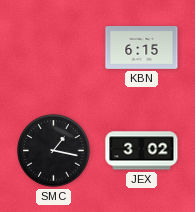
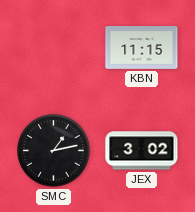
KBN: 6:15 -> 11:15
SMC: 1:17 -> 1:13
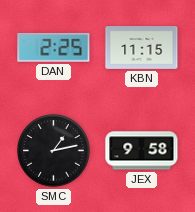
DAN: none -> 2:25
JEX: 3:02 -> 9:58
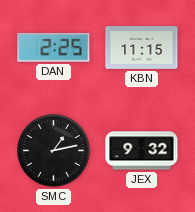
JEX: 9:58 -> 9:32
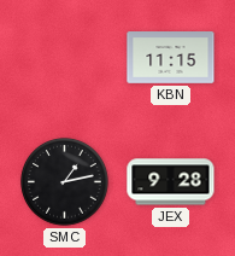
DAN: 2:25 -> none
JEX: 9:32 -> 9:28
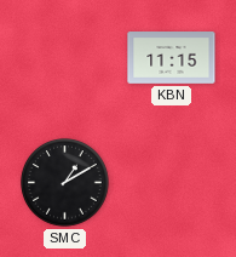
SMC: 1:13 -> 1:10
JEX: 9:28 -> none
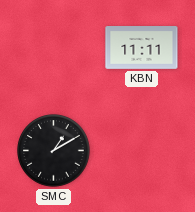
KBN: 11:15 -> 11:11
